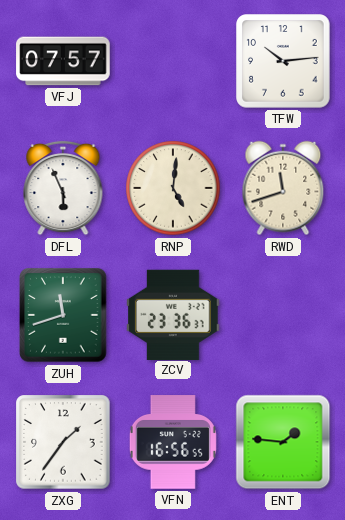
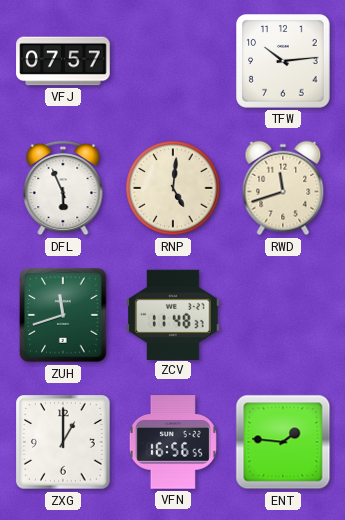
ZCV: 23:36 -> 11:48
ZXG: 1:36 -> 1:00
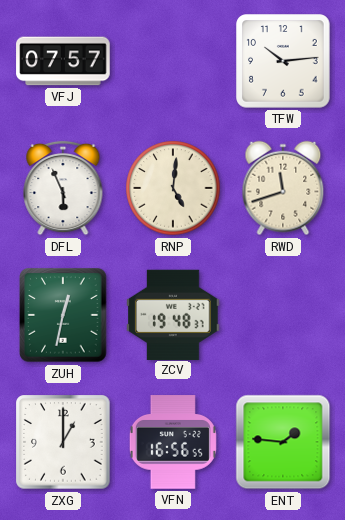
ZUH: 11:42 -> 12:32
ZCV: 11:48 -> 19:48
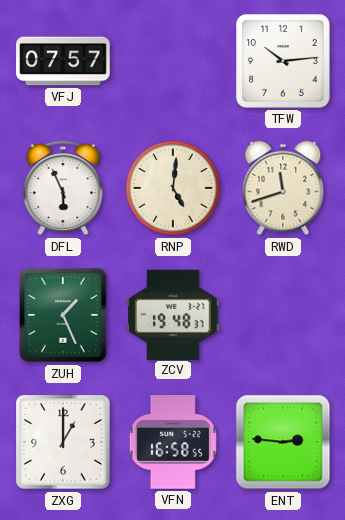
ZUH: 12:32 -> 1:26
VFN: 16:56 -> 16:58
ENT: 1:46 -> 2:46
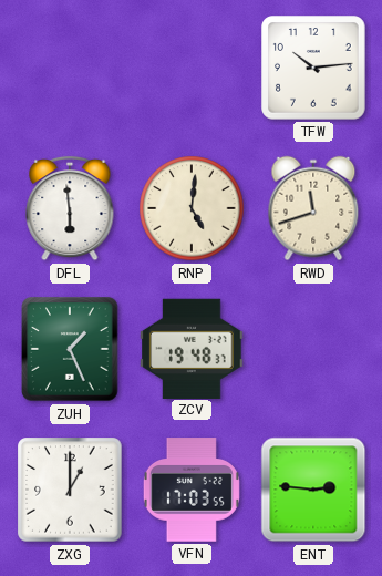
VFJ: 07:57 -> none
DFL: 5:56 -> 5:59
VFN: 16:58 -> 17:03
